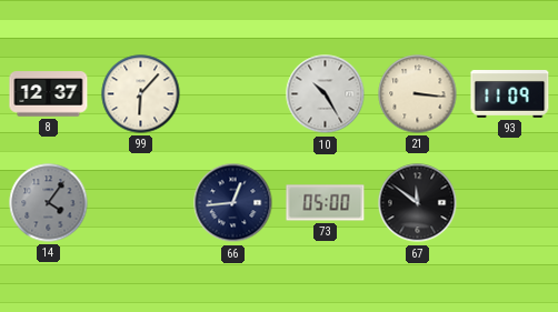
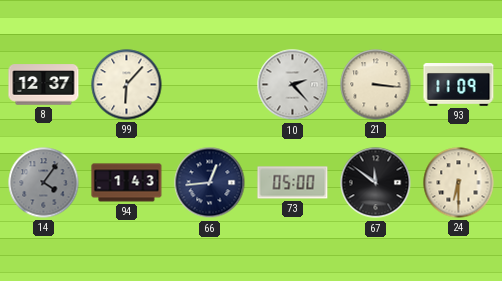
10: 10:25 -> 2:23
94: none -> 1:43
24: none -> 6:30
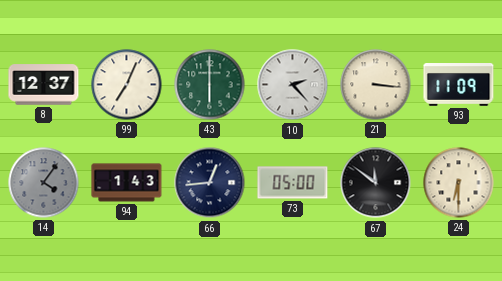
99: 6:07 -> 7:04
43: none -> 6:00
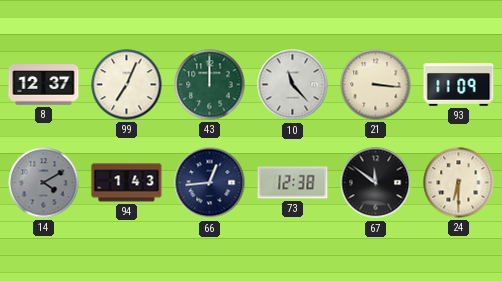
43: 6:00 -> 12:00
10: 2:23 -> 11:23
14: 4:06 -> 4:10
73: 05:00 -> 12:38
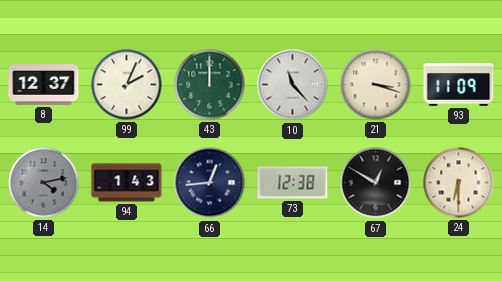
99: 7:04 -> 2:04
21: 3:16 -> 3:18
14: 4:10 -> 4:13
67: 11:51 -> 12:50
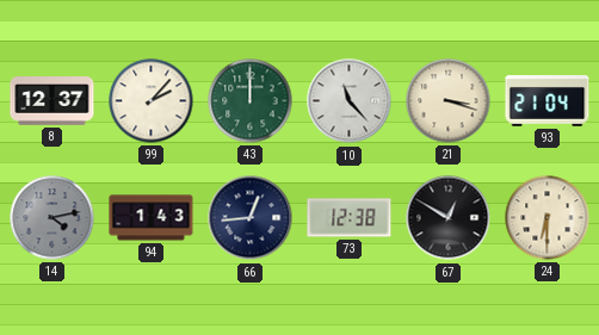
99: 2:04 -> 2:07
93: 11:09 -> 21:04
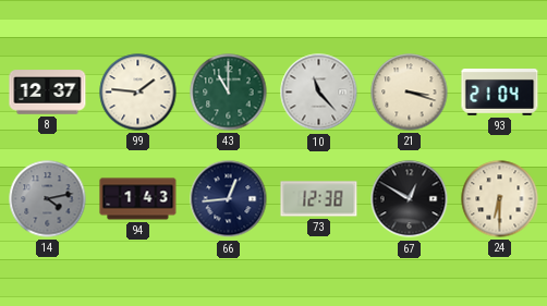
99: 2:07 -> 1:46
43: 12:00 -> 11:00
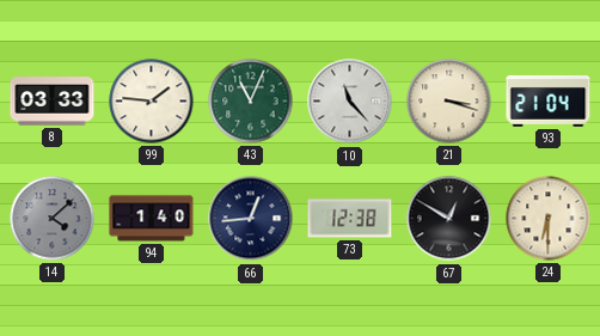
8: 12:37 -> 03:33
43: 11:00 -> 11:04
14: 4:13 -> 4:08
94: 1:43 -> 1:40
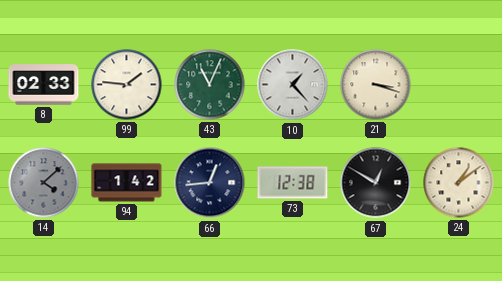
8: 03:33 -> 02:33
10: 11:23 -> 1:23
93: 21:04 -> none
94: 1:40 -> 1:42
24: 6:30 -> 1:09
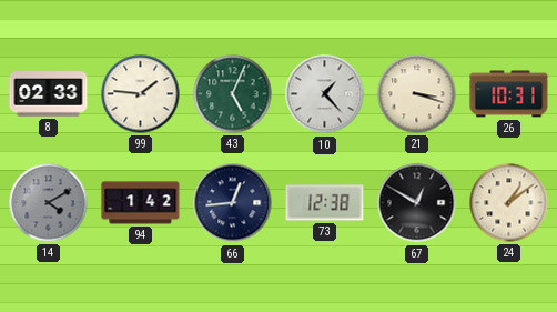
43: 11:04 -> 5:04
26: none -> 10:31
14: 4:08 -> 4:10
